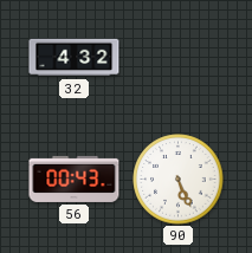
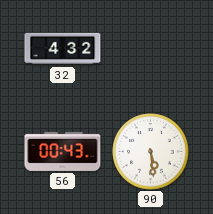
90: 5:26 -> 5:29
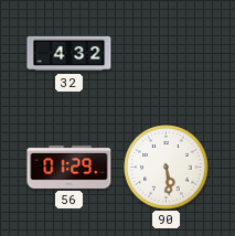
56: 00:43 -> 01:29
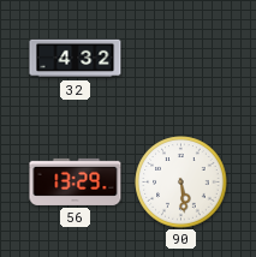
56: 01:29 -> 13:29
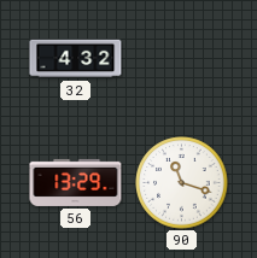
90: 5:29 -> 11:18
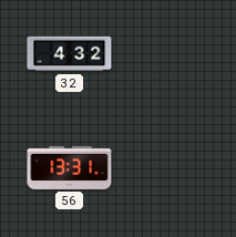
56: 13:29 -> 13:31
90: 11:18 -> none
